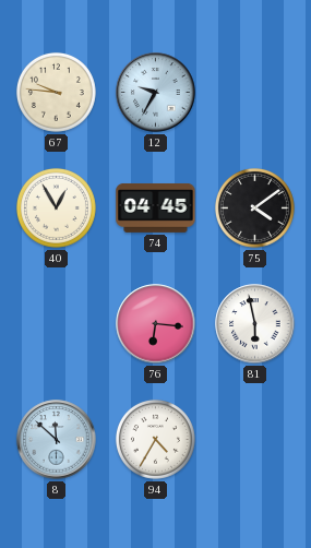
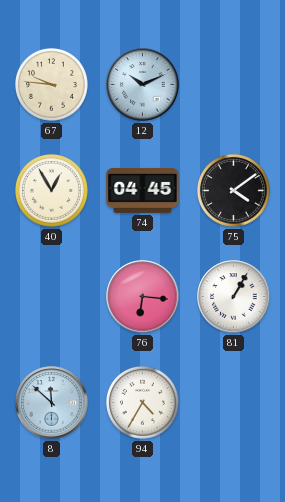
12: 9:35 -> 10:11
81: 5:58 -> 1:05
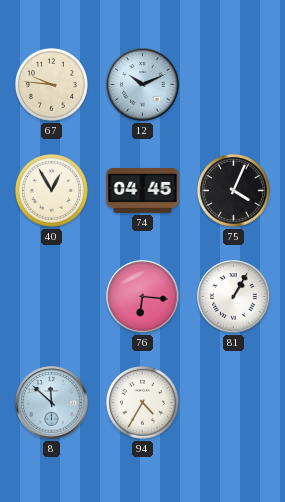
75: 4:09 -> 4:04
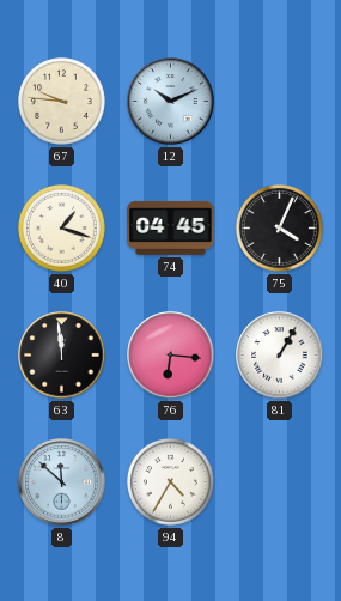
40: 12:55 -> 1:18
63: none -> 11:59
